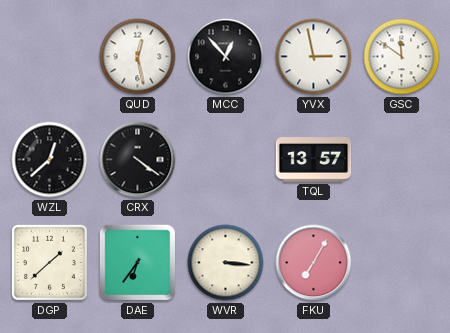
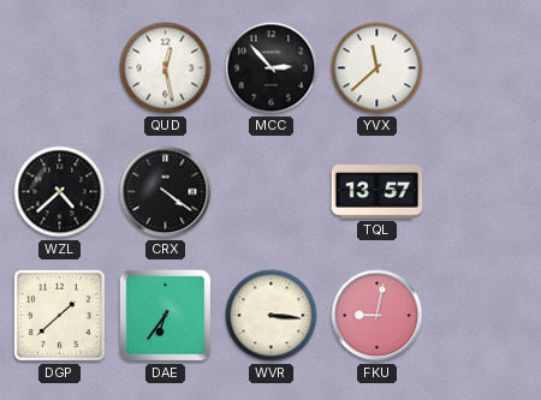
MCC: 12:53 -> 2:53
YVX: 2:58 -> 11:38
GSC: 11:51 -> none
WZL: 12:38 -> 4:38
FKU: 7:05 -> 9:02
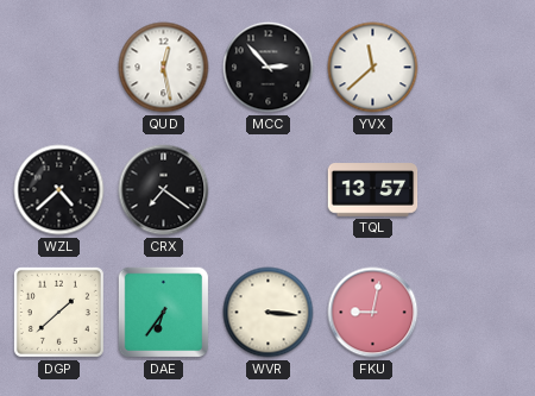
CRX: 4:21 -> 7:21
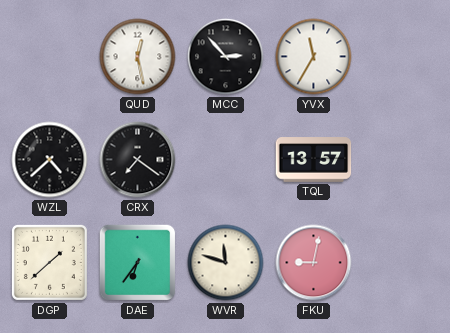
YVX: 11:38 -> 11:35
WVR: 3:16 -> 11:48
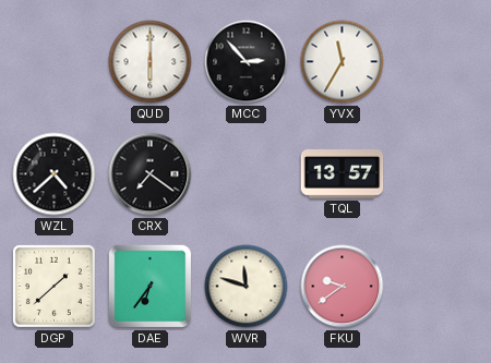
QUD: 12:28 -> 6:00
FKU: 9:02 -> 9:39
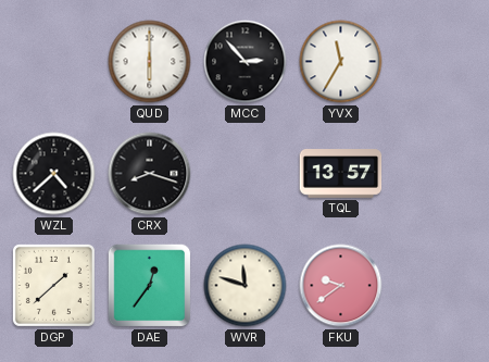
CRX: 7:21 -> 8:18
DAE: 6:36 -> 12:36
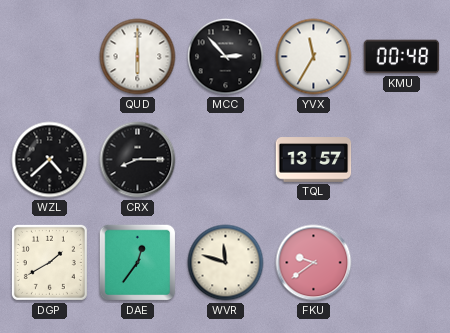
KMU: none -> 00:48
CRX: 8:18 -> 8:15
DGP: 1:38 -> 1:40
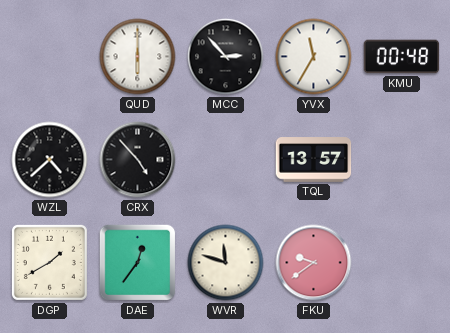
CRX: 8:15 -> 4:53
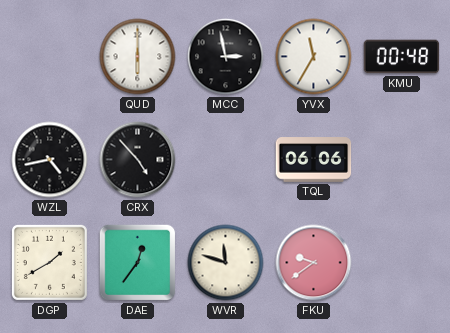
MCC: 2:53 -> 2:58
WZL: 4:38 -> 4:43
TQL: 13:57 -> 06:06
